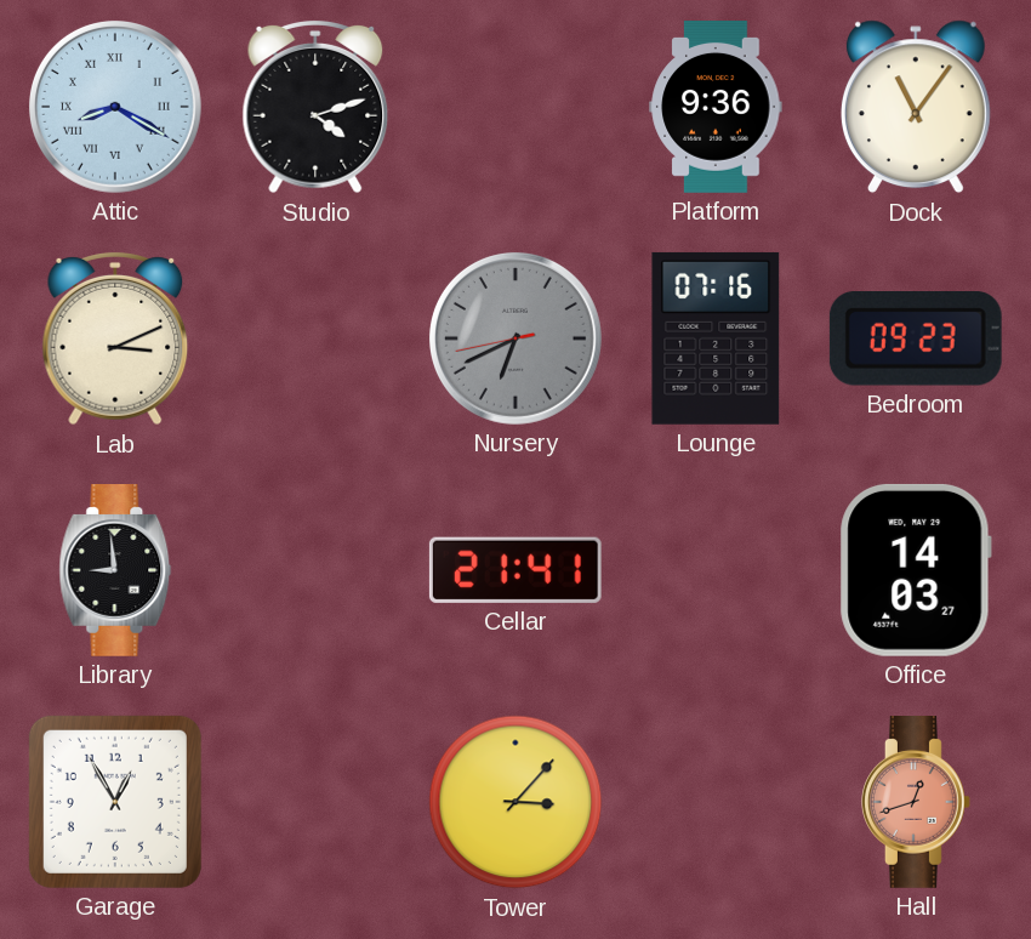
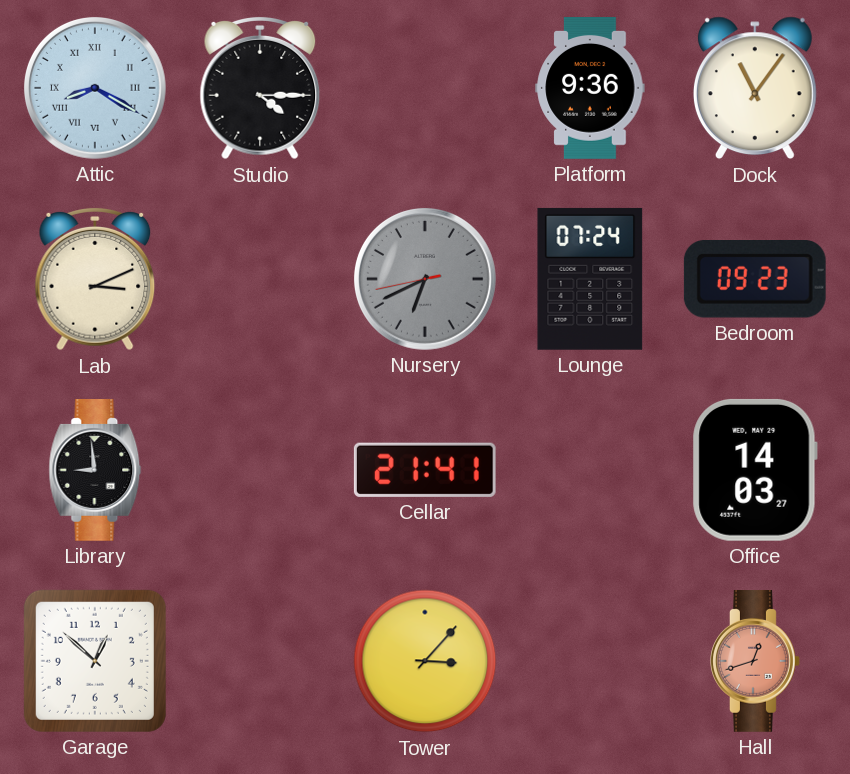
Studio: 4:12 -> 4:15
Lounge: 07:16 -> 07:24
Garage: 12:55 -> 12:52
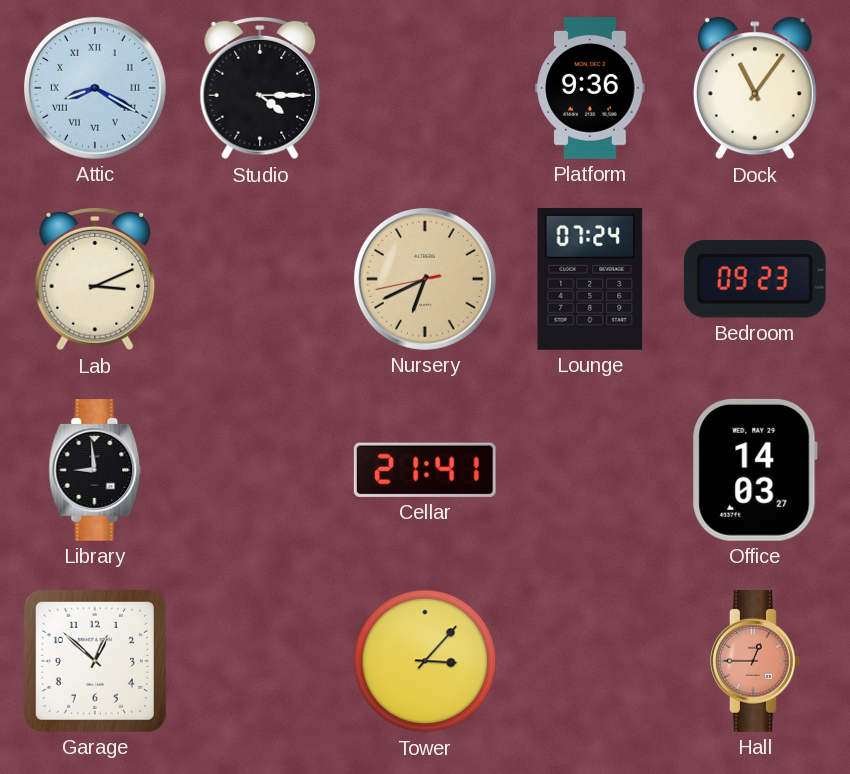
Nursery dial: grey -> champagne
Hall: 12:42 -> 12:45
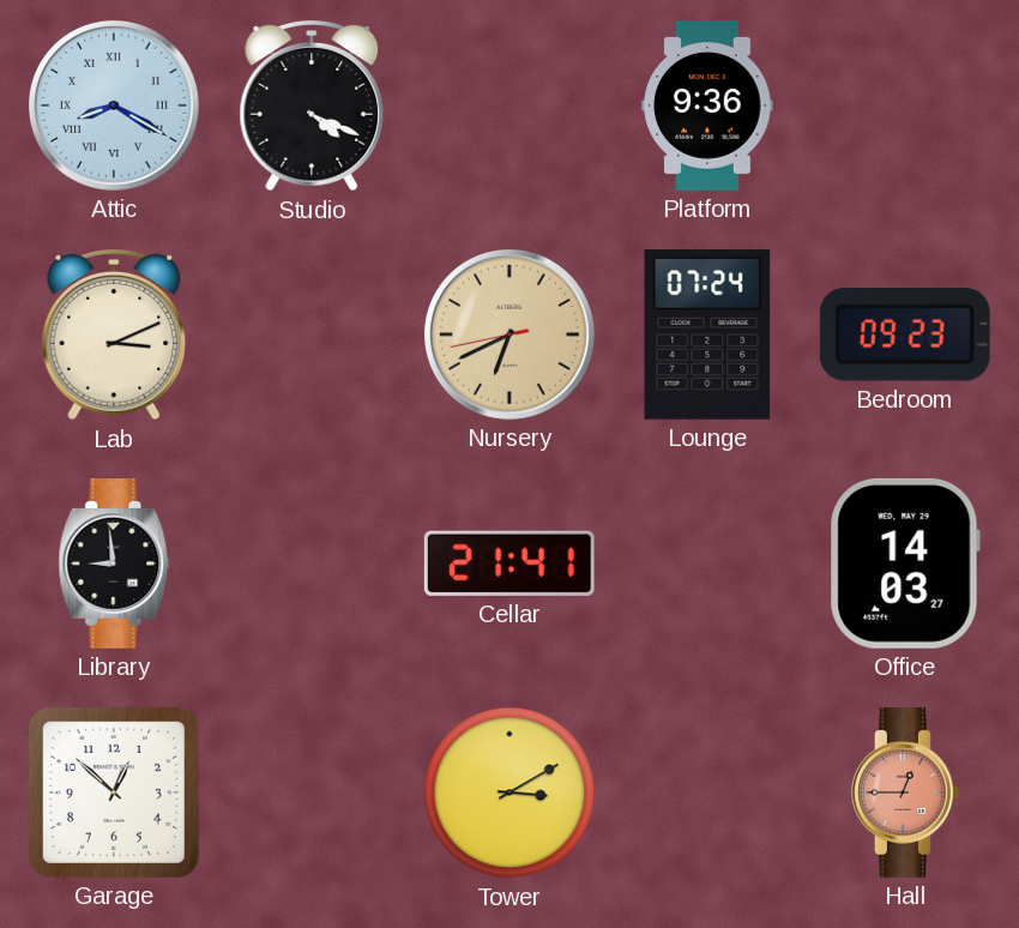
Studio: 4:15 -> 4:19
Dock: 11:06 -> none
Tower: 3:07 -> 3:10
